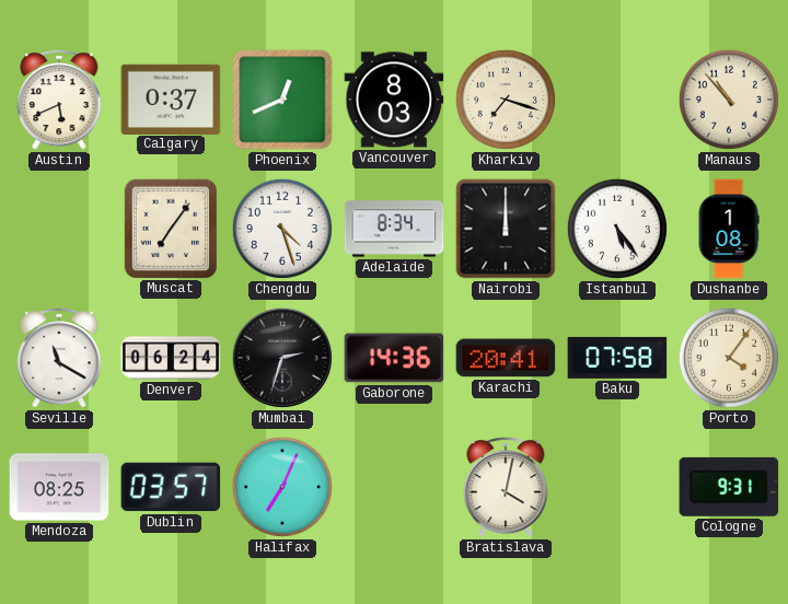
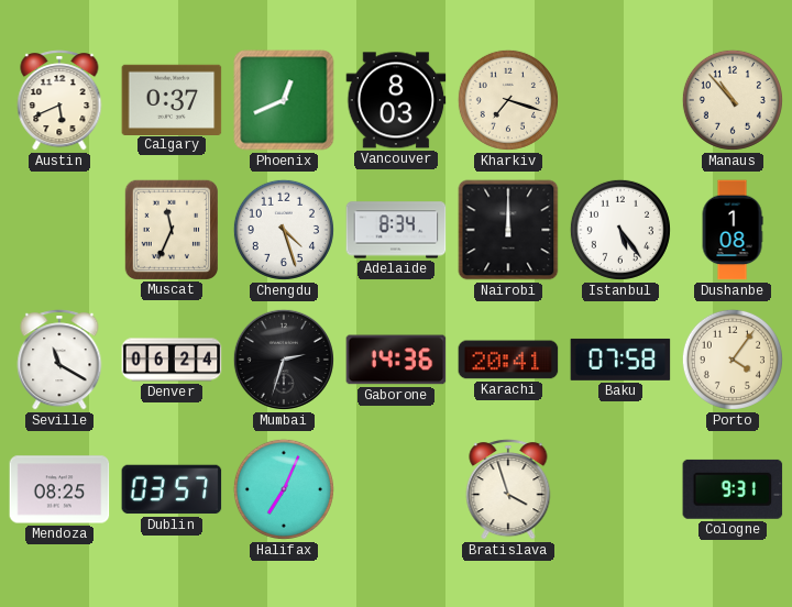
Muscat: 7:06 -> 11:34
Bratislava: 4:02 -> 3:57
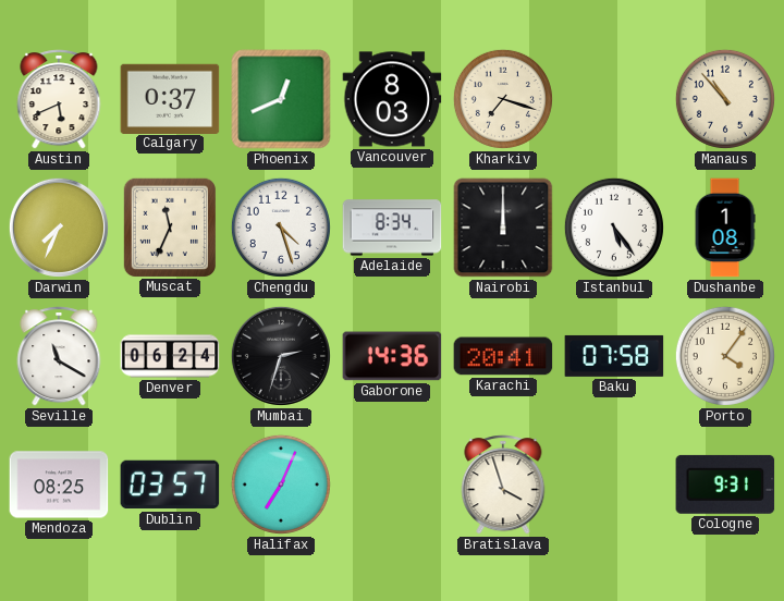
Darwin: none -> 7:34
